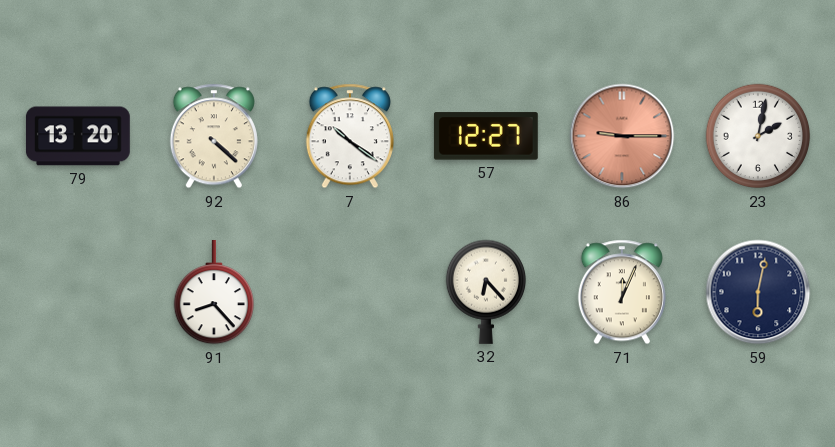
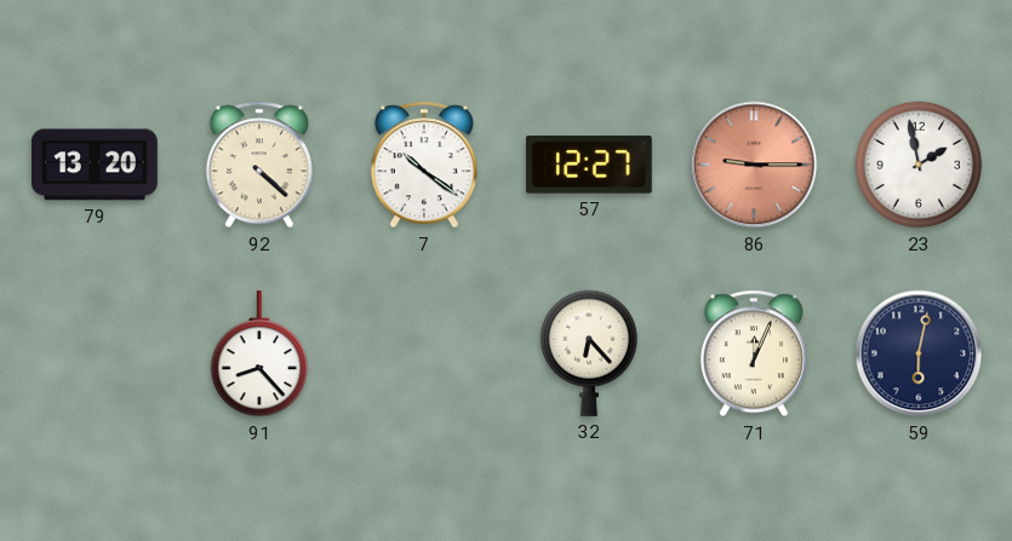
23: 2:02 -> 1:58
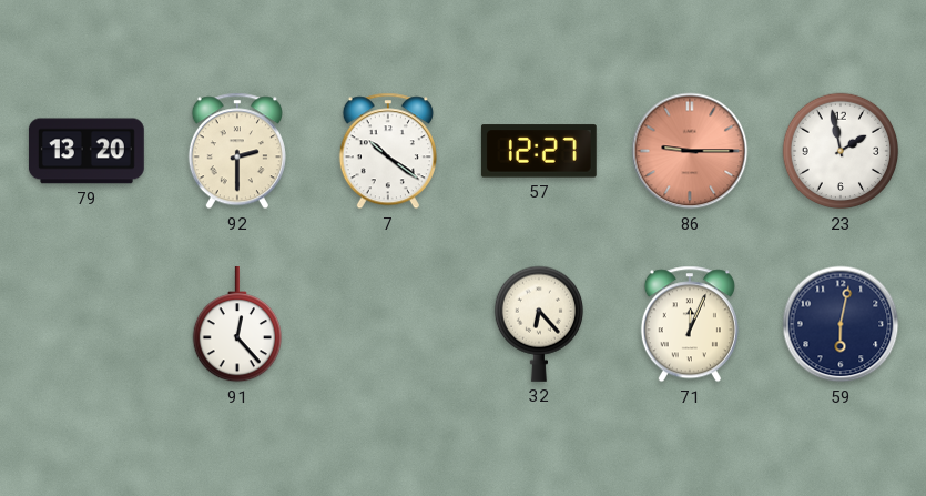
92: 4:22 -> 2:30
91: 8:23 -> 12:23
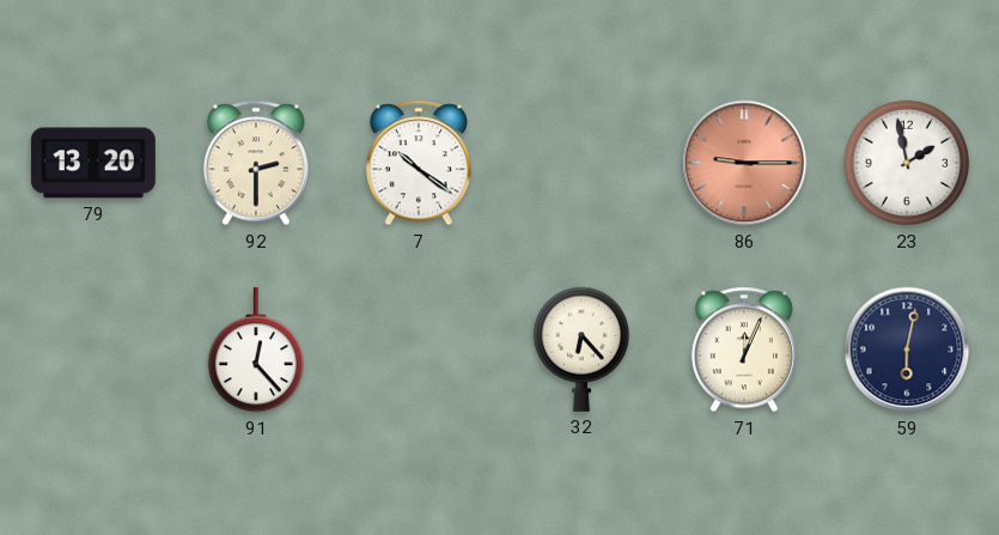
57: 12:27 -> none
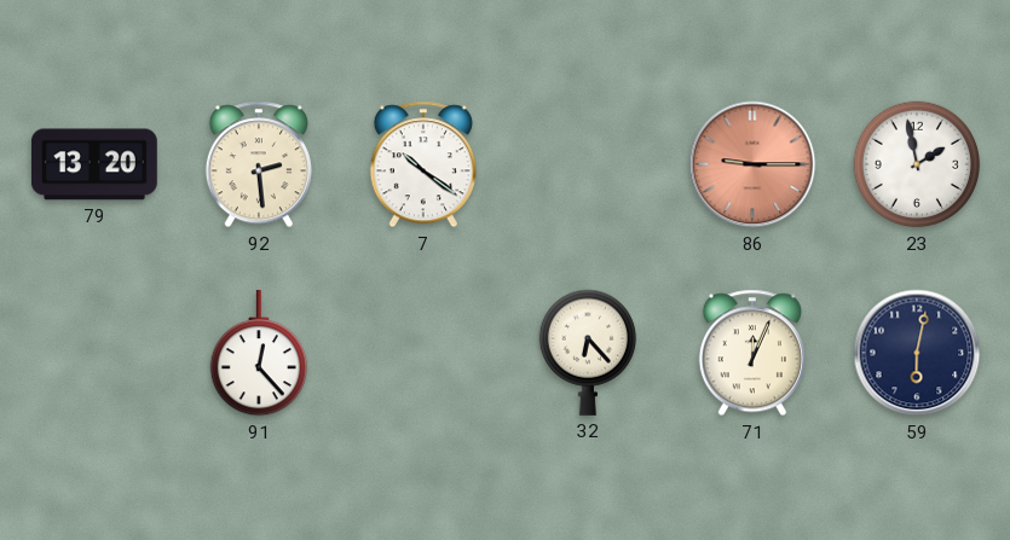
92: 2:30 -> 2:29
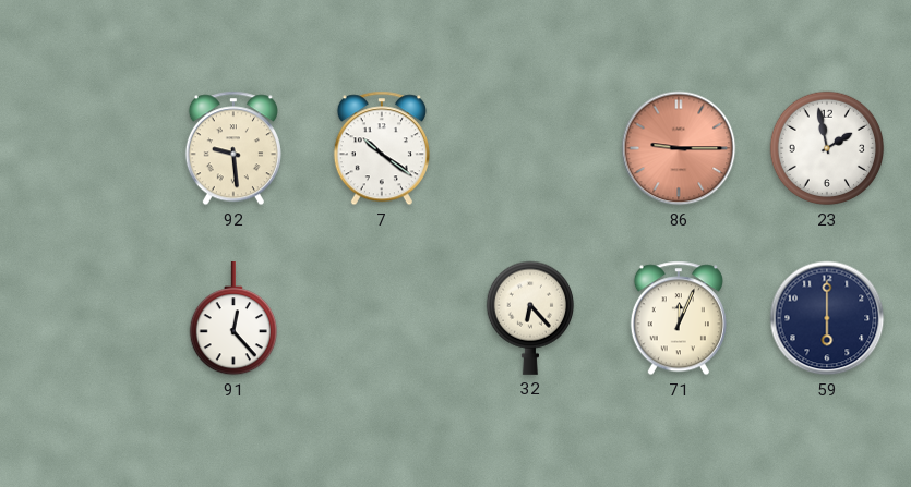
79: 13:20 -> none
92: 2:29 -> 9:29
59: 6:02 -> 6:00
